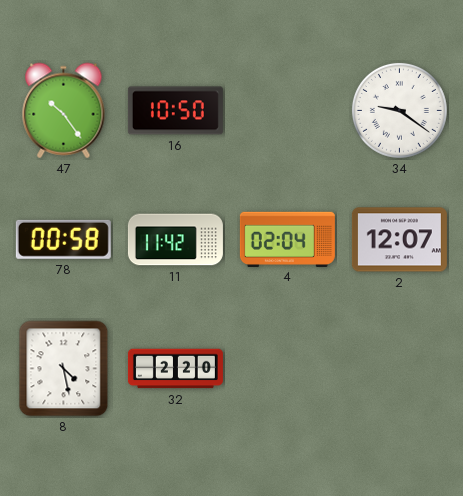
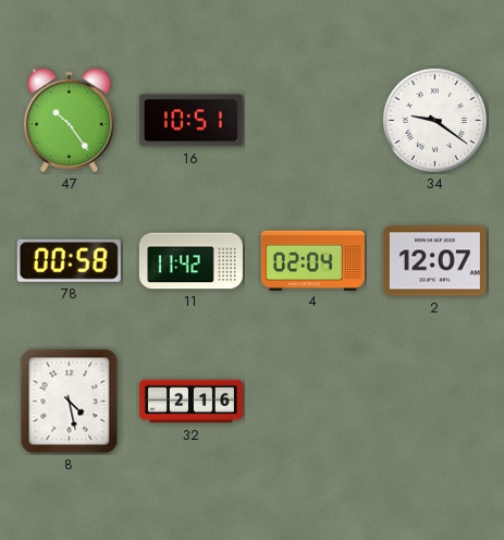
16: 10:50 -> 10:51
32: 2:20 -> 2:16
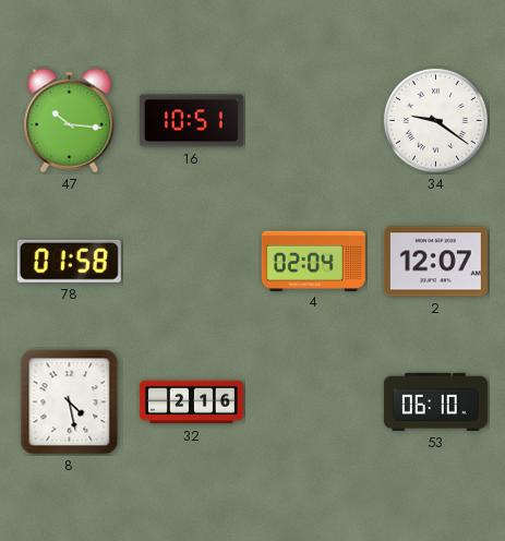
47: 10:24 -> 10:16
78: 00:58 -> 01:58
11: 11:42 -> none
53: none -> 06:10
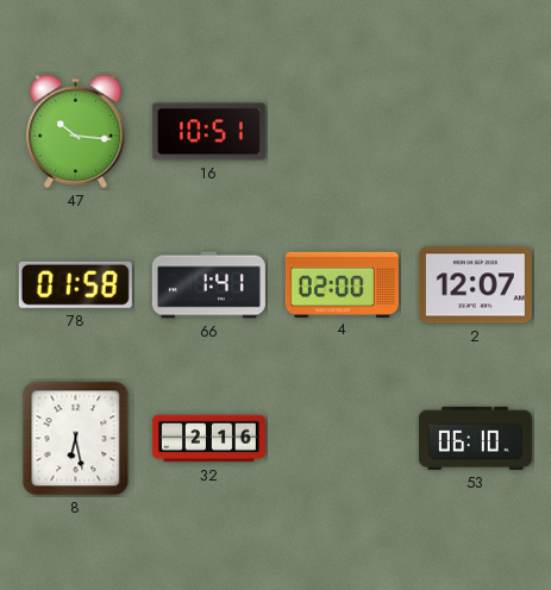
34: 9:21 -> none
66: none -> 1:41
4: 02:04 -> 02:00
8: 4:28 -> 6:28
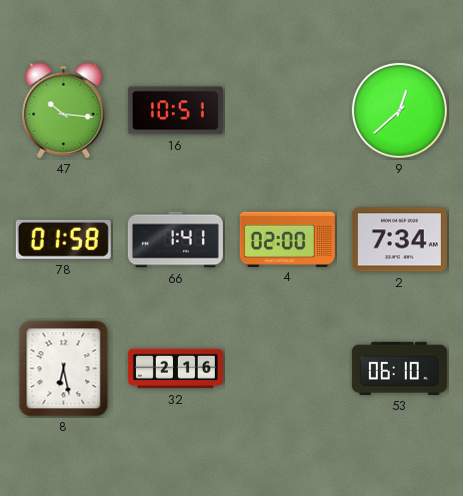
9: none -> 12:38
2: 12:07 -> 7:34
